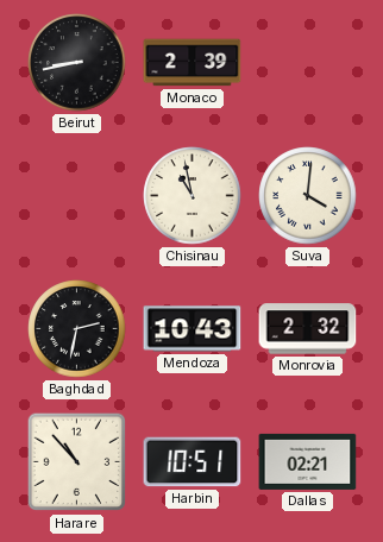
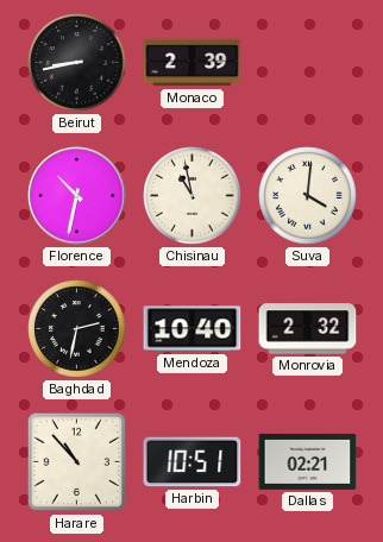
Florence: none -> 10:32
Mendoza: 10:43 -> 10:40
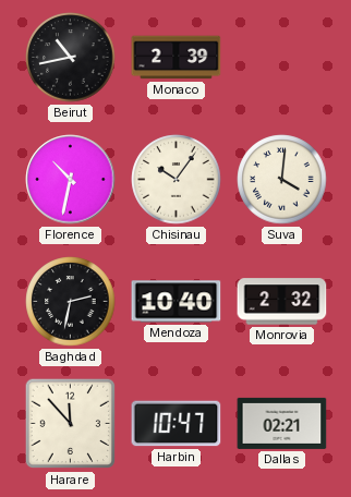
Beirut: 8:43 -> 10:43
Chisinau: 10:58 -> 10:06
Harare: 10:53 -> 11:53
Harbin: 10:51 -> 10:47
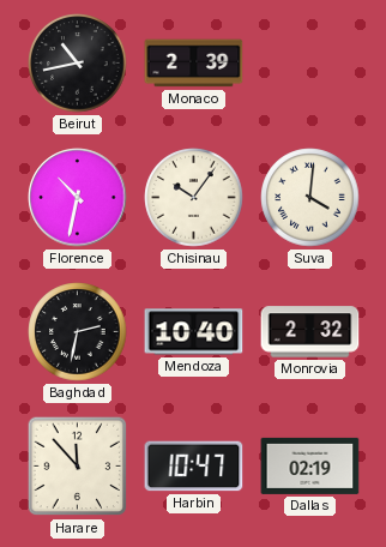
Dallas: 02:21 -> 02:19
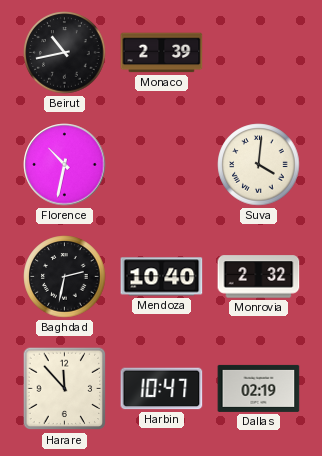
Chisinau: 10:06 -> none
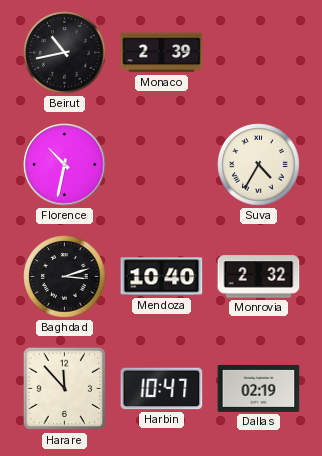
Suva: 4:01 -> 4:35
Baghdad: 2:32 -> 3:12
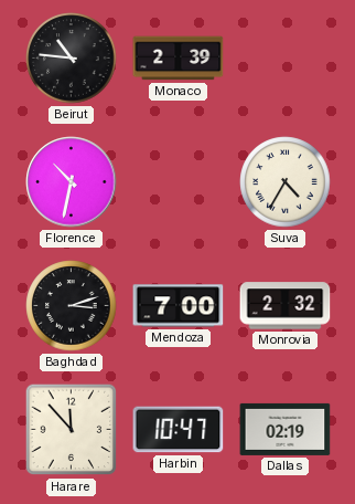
Beirut: 10:43 -> 10:46
Mendoza: 10:40 -> 7:00
